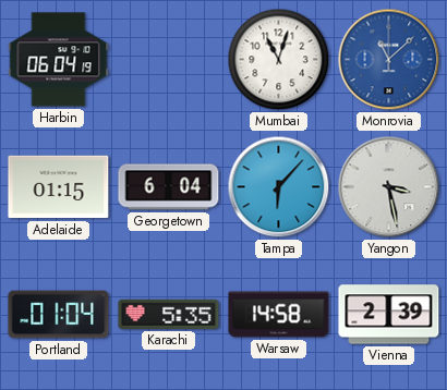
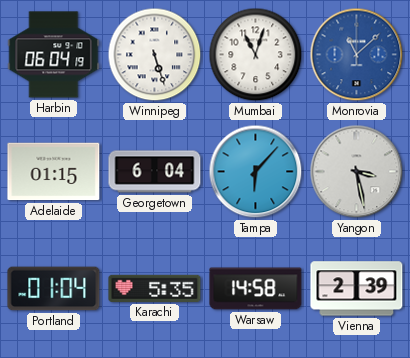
Winnipeg: none -> 5:27
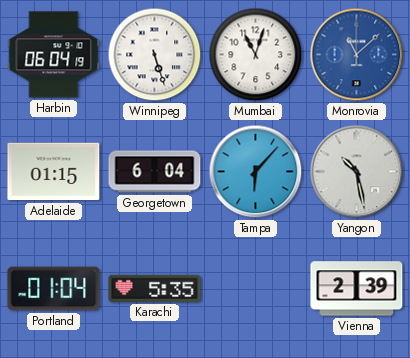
Yangon: 3:28 -> 10:28
Warsaw: 14:58 -> none
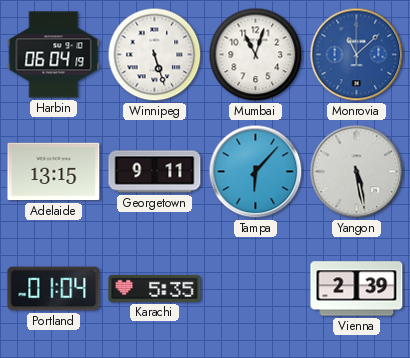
Adelaide: 01:15 -> 13:15
Georgetown: 6:04 -> 9:11
Yangon: 10:28 -> 5:28
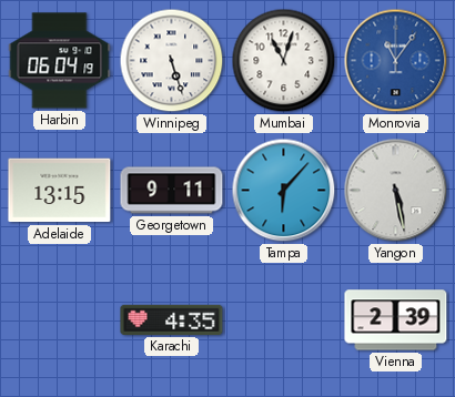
Monrovia: 11:08 -> 11:06
Portland: 01:04 -> none
Karachi: 5:35 -> 4:35
